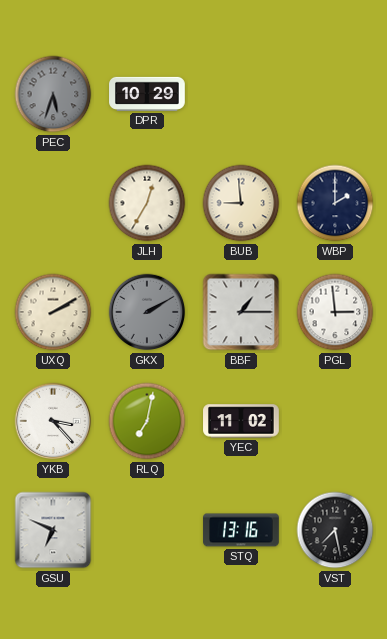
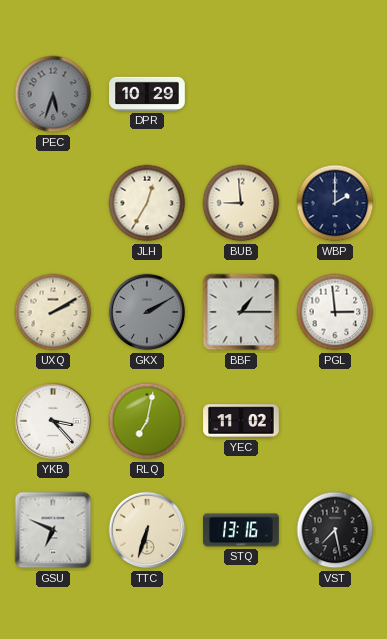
TTC: none -> 6:33
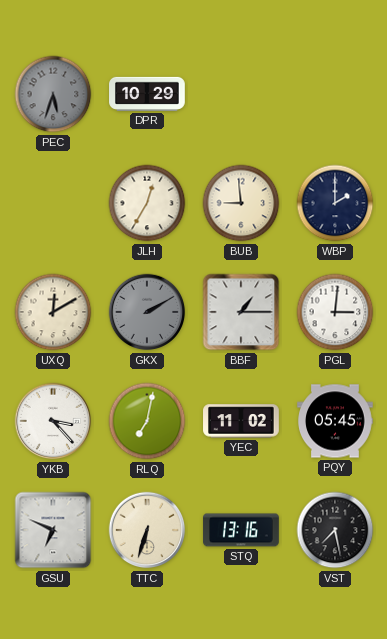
UXQ: 2:10 -> 12:10
PGL: 2:59 -> 3:01
PQY: none -> 05:45
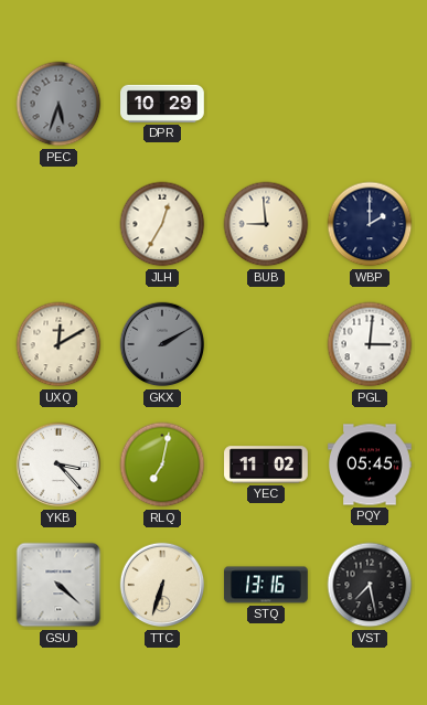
BBF: 1:15 -> none
GSU: 6:49 -> 4:22
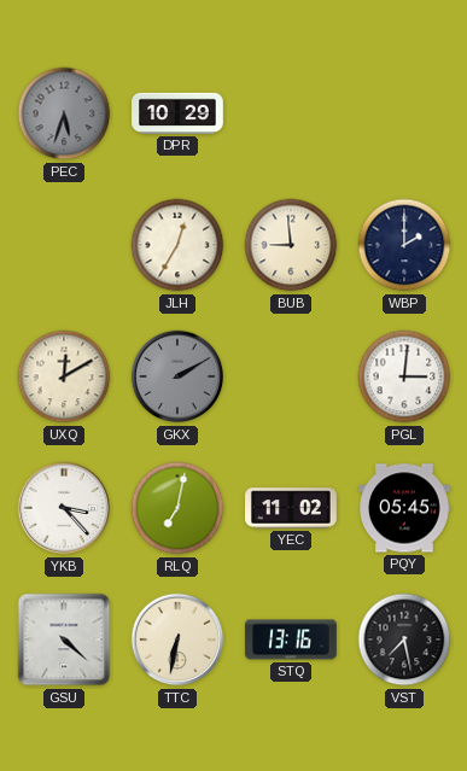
TTC: 6:33 -> 6:32
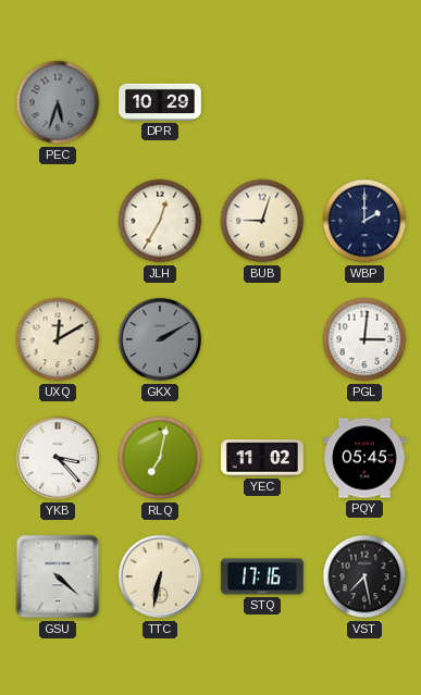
BUB: 8:59 -> 9:03
STQ: 13:16 -> 17:16
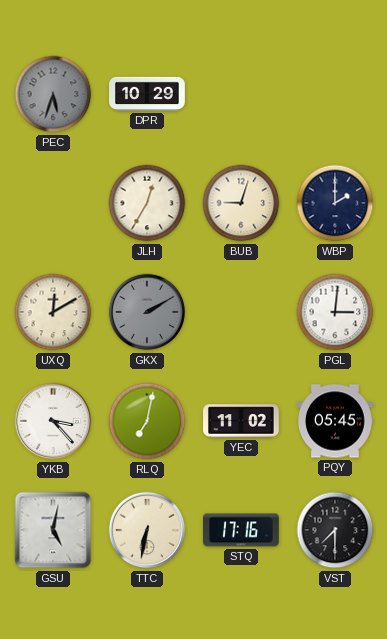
GSU: 4:22 -> 5:02
VST: 7:28 -> 7:30
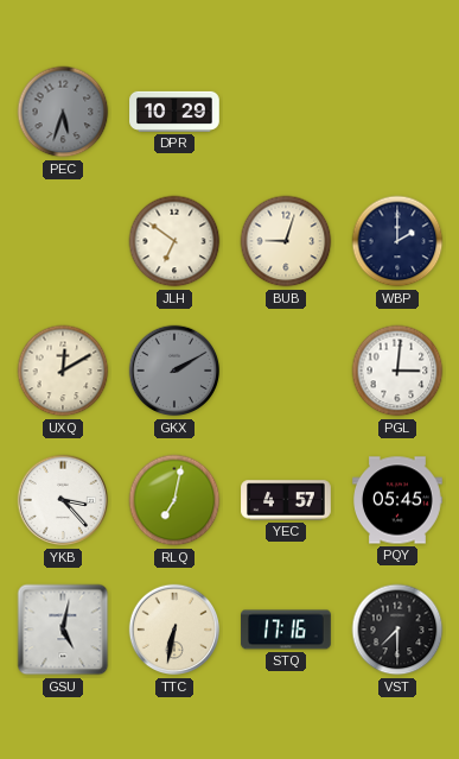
JLH: 12:35 -> 6:51
YEC: 11:02 -> 4:57
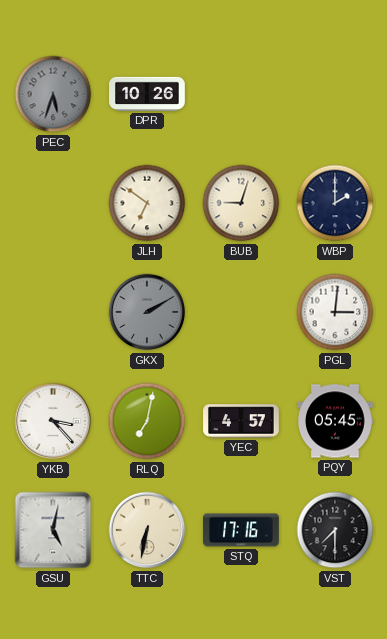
DPR: 10:29 -> 10:26
UXQ: 12:10 -> none
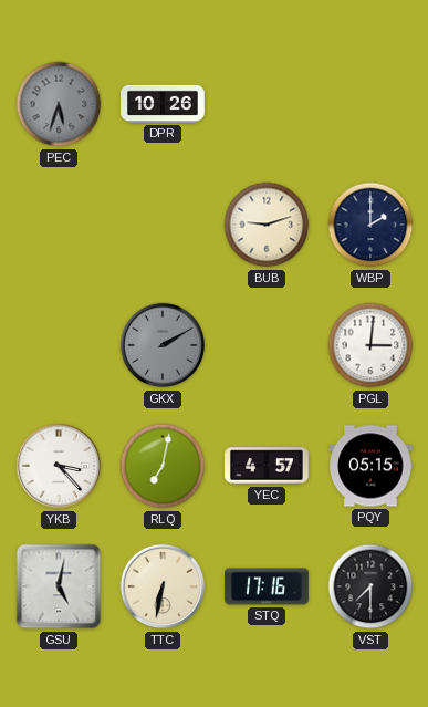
JLH: 6:51 -> none
BUB: 9:03 -> 9:12
PQY: 05:45 -> 05:15
